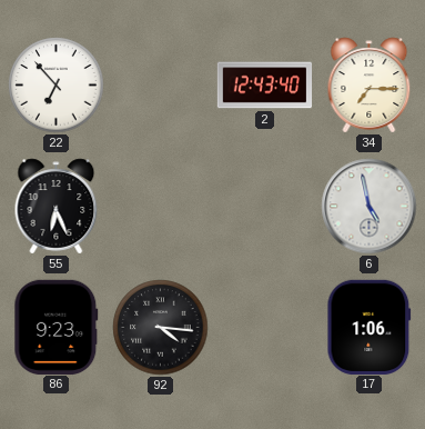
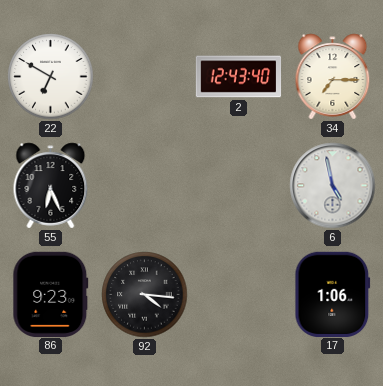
22: 6:53 -> 6:50
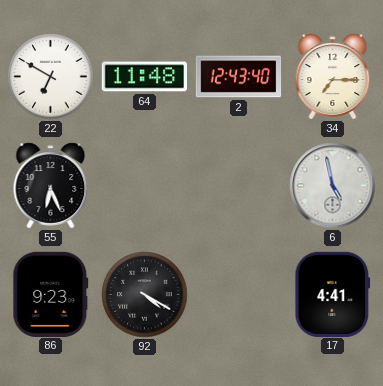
64: none -> 11:48
92: 4:16 -> 4:20
17: 1:06 -> 4:41
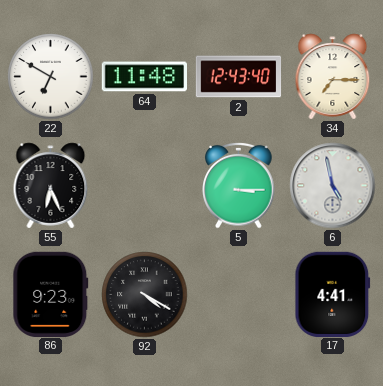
5: none -> 3:15
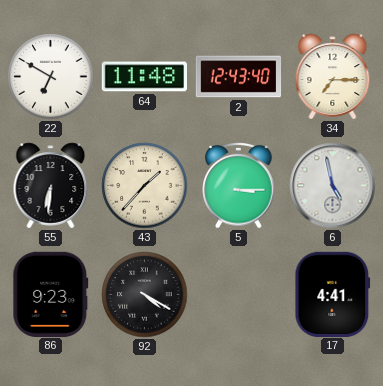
55: 6:26 -> 6:31
43: none -> 1:37
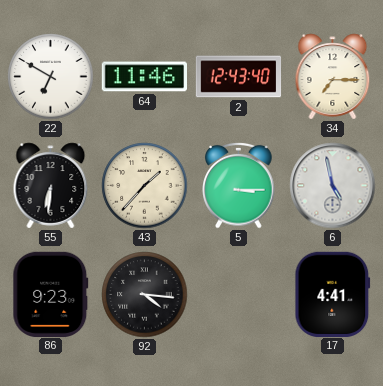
64: 11:48 -> 11:46
92: 4:20 -> 4:16
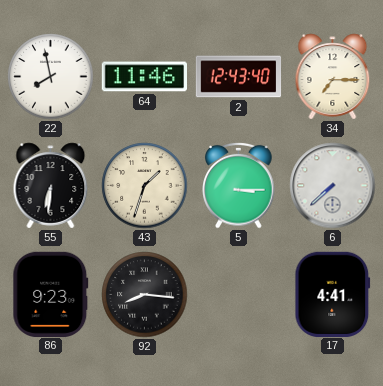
22: 6:50 -> 7:58
43: 1:37 -> 1:33
6: 4:58 -> 7:38
92: 4:16 -> 8:16
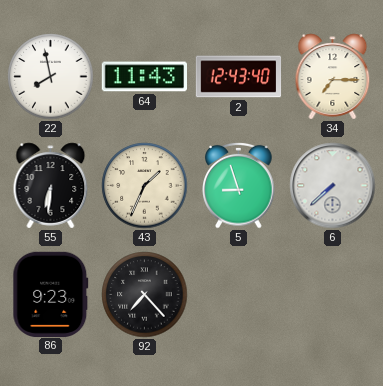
64: 11:46 -> 11:43
43: 1:33 -> 1:34
5: 3:15 -> 8:57
92: 8:16 -> 7:23
17: 4:41 -> none
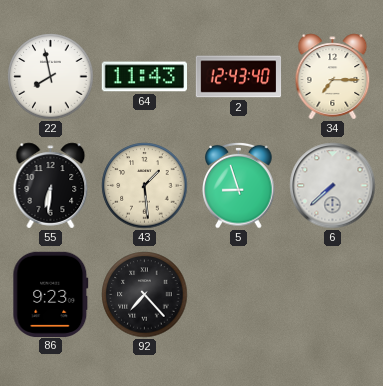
43: 1:34 -> 1:29
